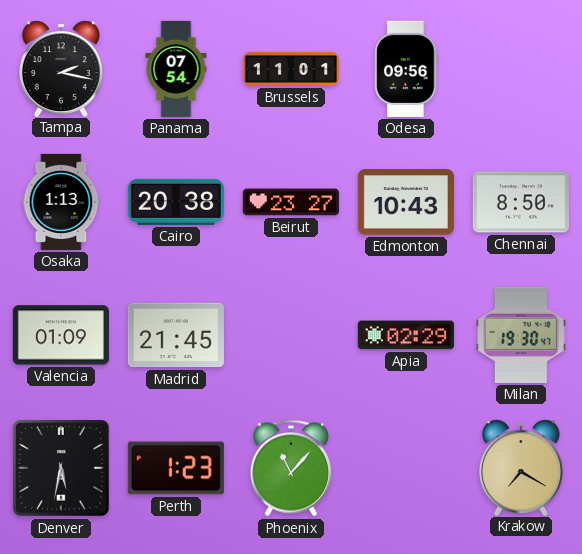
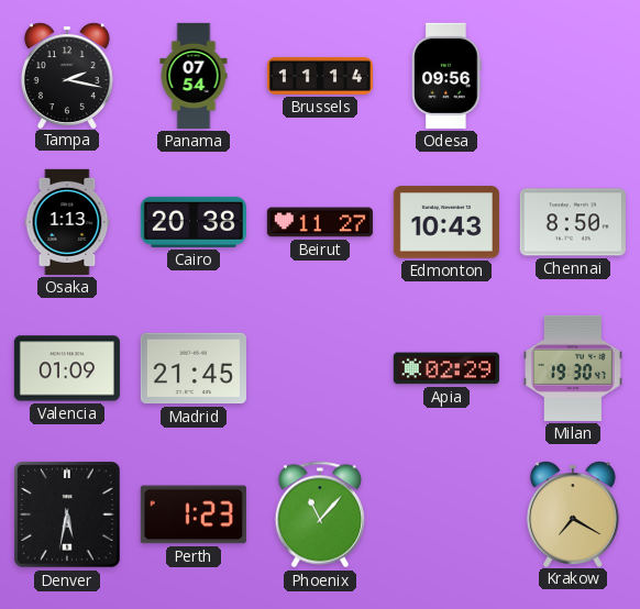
Brussels: 11:01 -> 11:14
Beirut: 23:27 -> 11:27
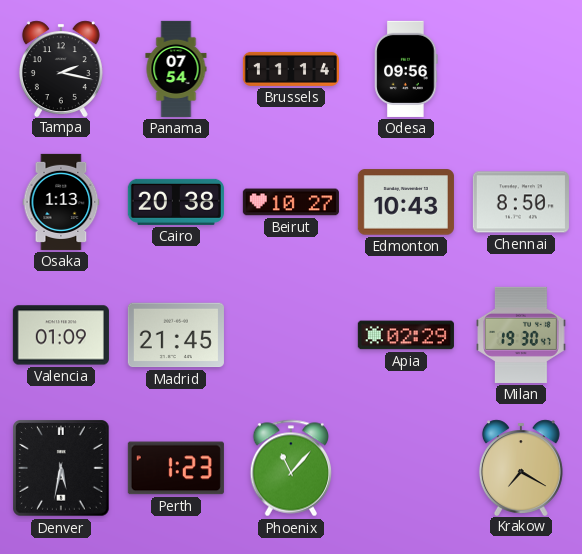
Beirut: 11:27 -> 10:27
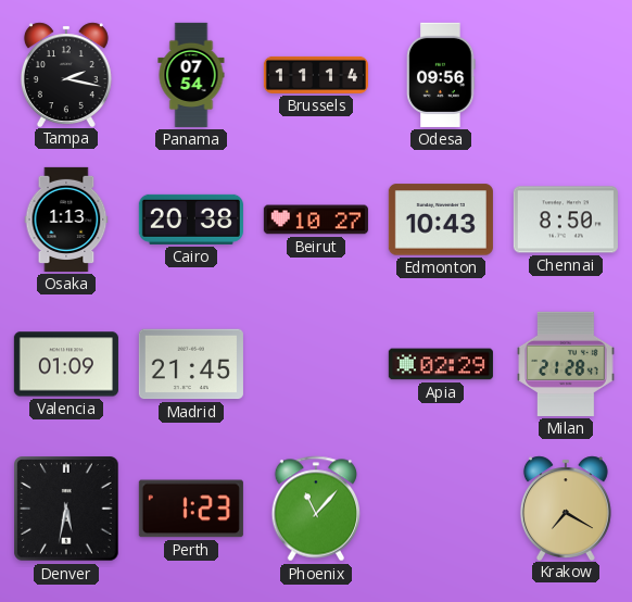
Milan: 19:30 -> 21:28
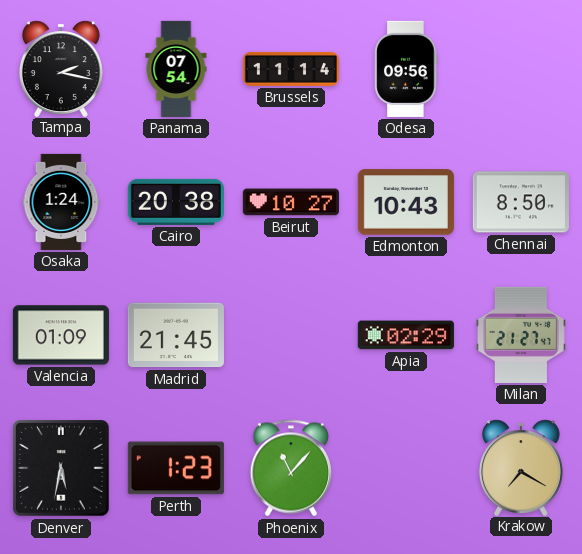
Osaka: 1:13 -> 1:24
Milan: 21:28 -> 21:27
